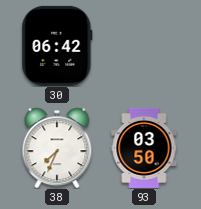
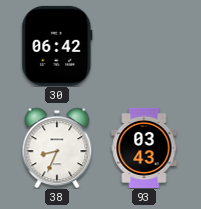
38: 7:34 -> 8:34
93: 03:50 -> 03:43
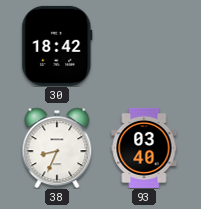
30: 06:42 -> 18:42
93: 03:43 -> 03:40
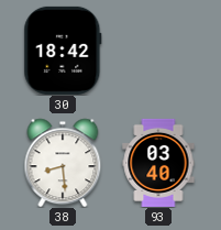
38: 8:34 -> 8:29
